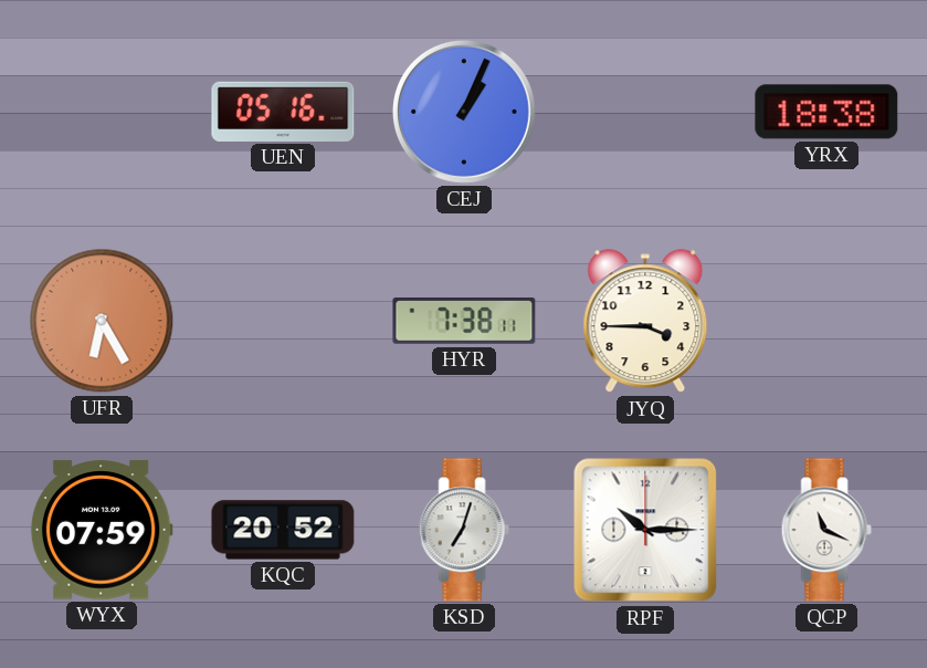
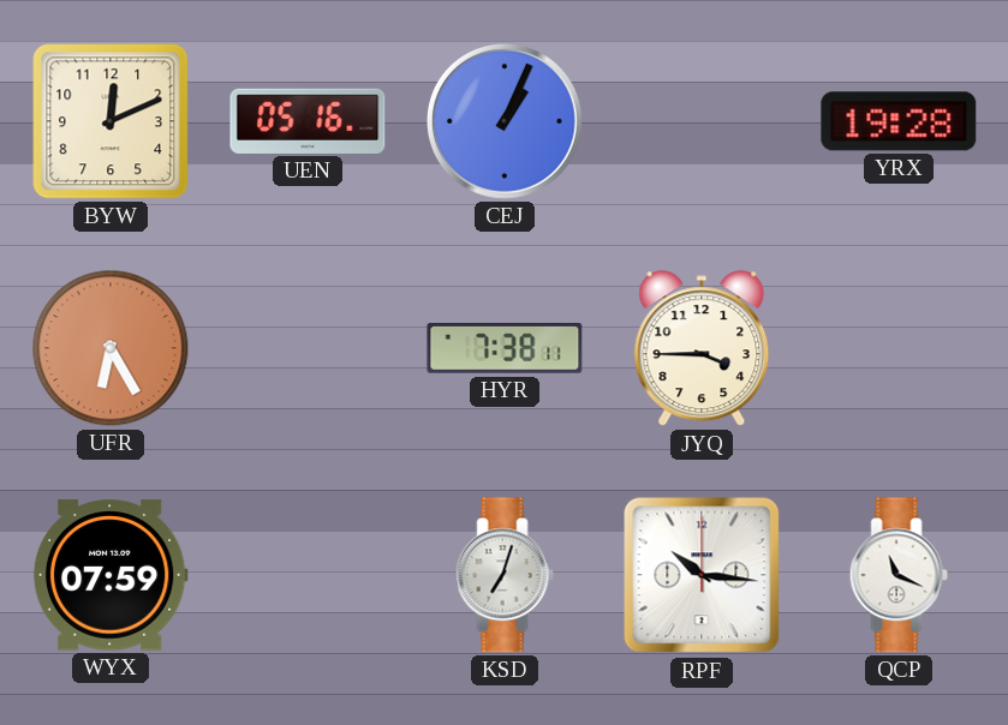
BYW: none -> 12:11
YRX: 18:38 -> 19:28
KQC: 20:52 -> none
RPF: 10:15 -> 10:16
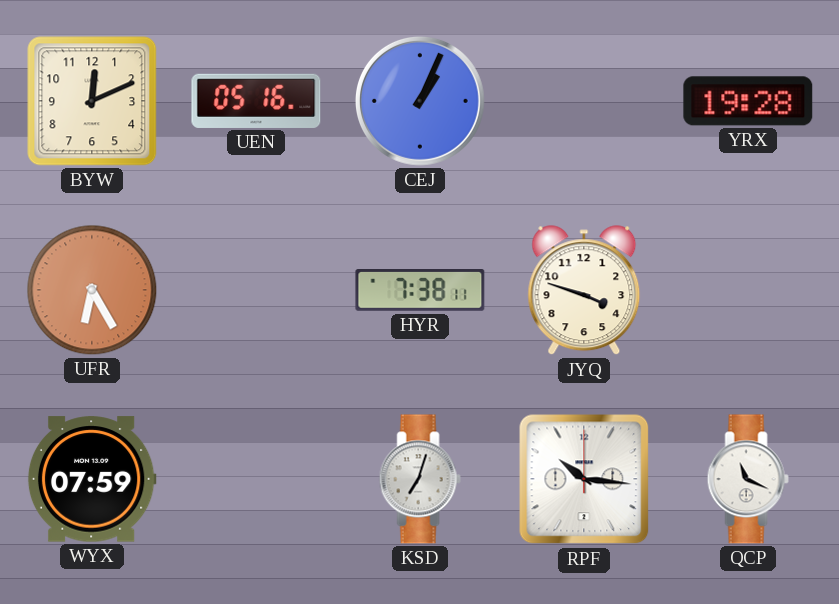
JYQ: 3:45 -> 3:48
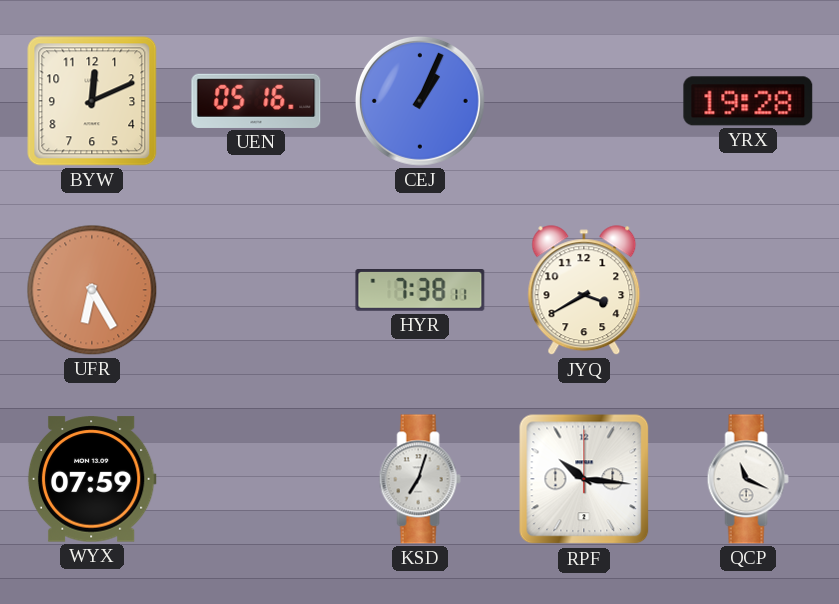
JYQ: 3:48 -> 3:40
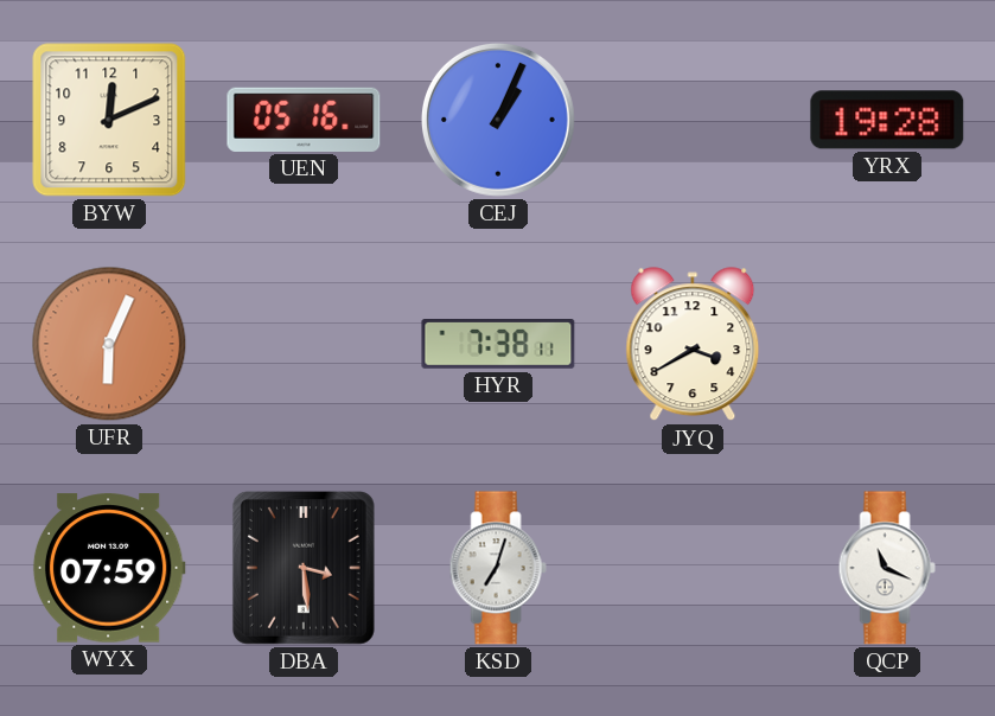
UFR: 6:25 -> 6:04
DBA: none -> 3:29
RPF: 10:16 -> none
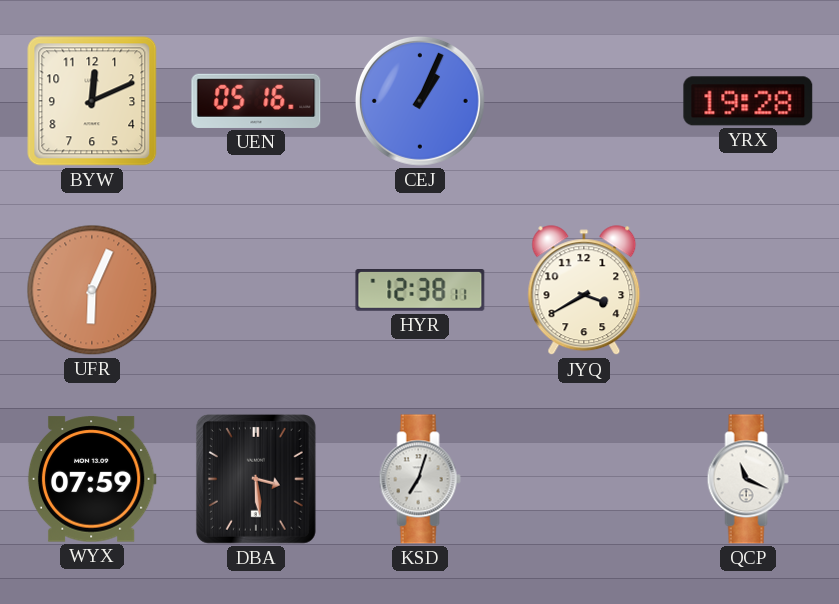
HYR: 7:38 -> 12:38
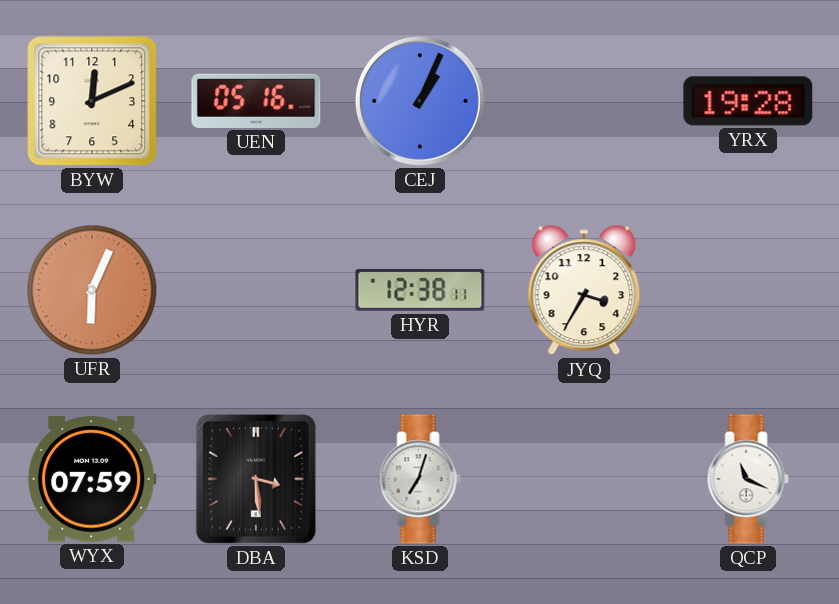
JYQ: 3:40 -> 3:35
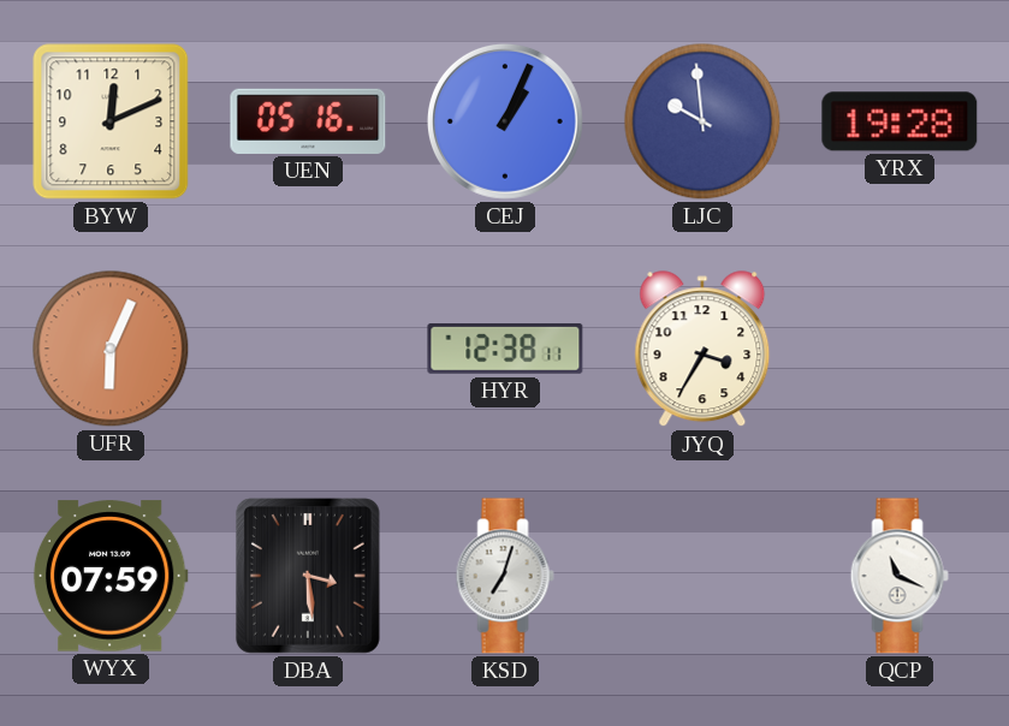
LJC: none -> 9:59
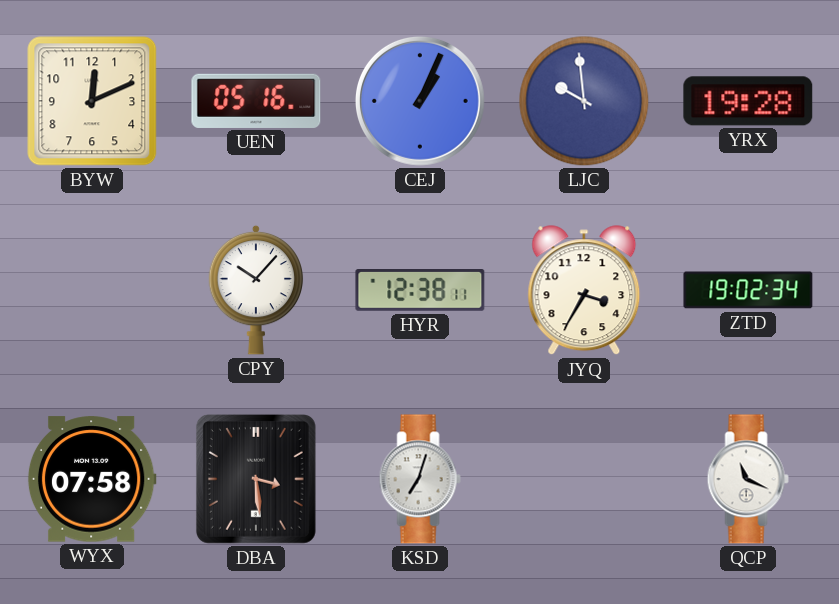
UFR: 6:04 -> none
CPY: none -> 10:07
ZTD: none -> 19:02
WYX: 07:59 -> 07:58
